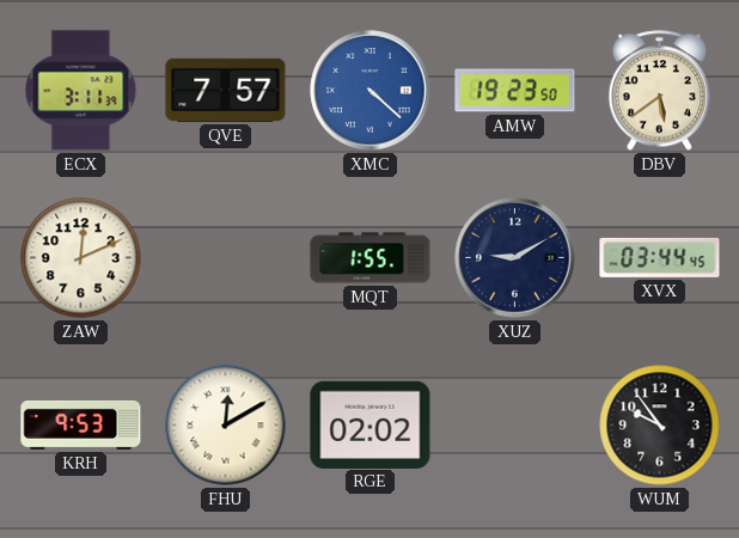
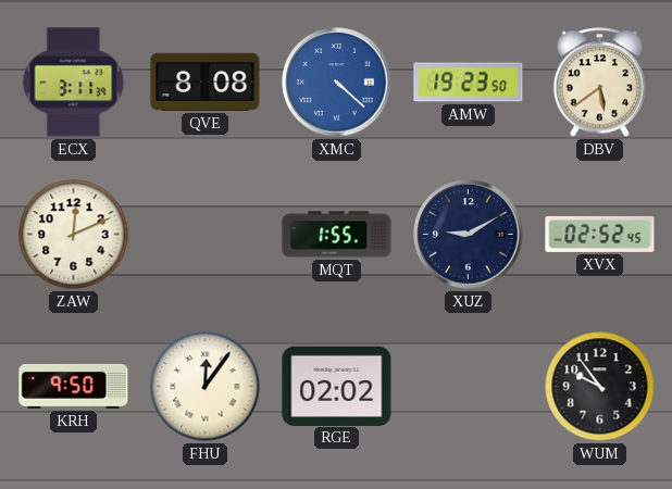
QVE: 7:57 -> 8:08
XVX: 03:44 -> 02:52
KRH: 9:53 -> 9:50
FHU: 12:10 -> 12:06
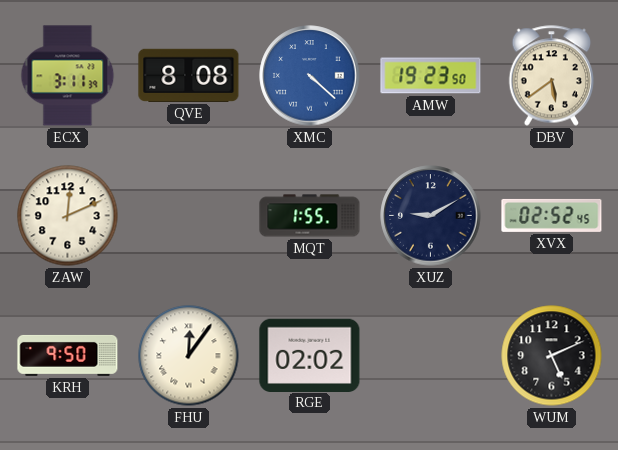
WUM: 9:54 -> 5:11
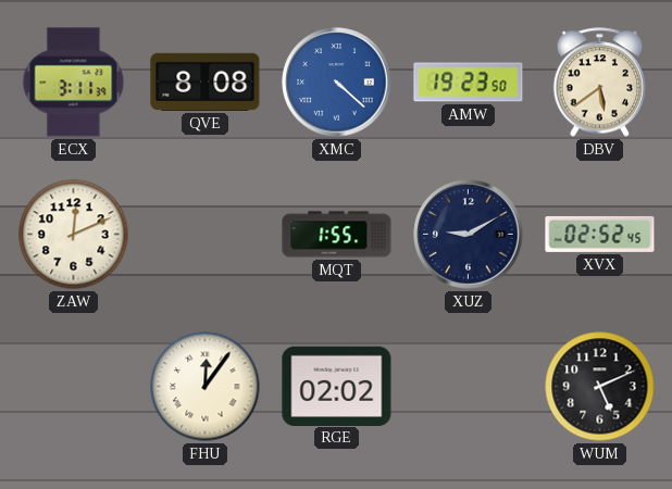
KRH: 9:50 -> none
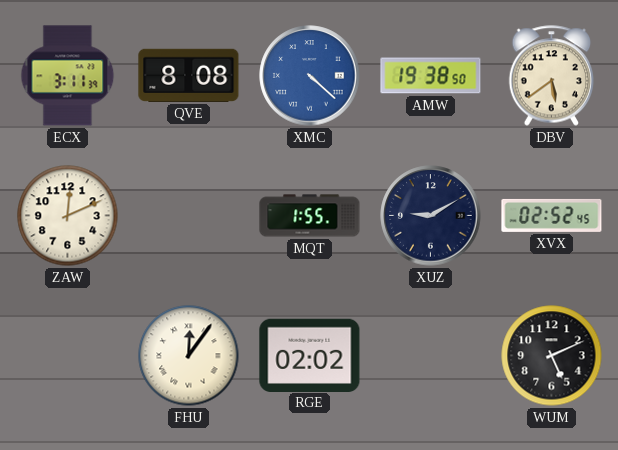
AMW: 19:23 -> 19:38
